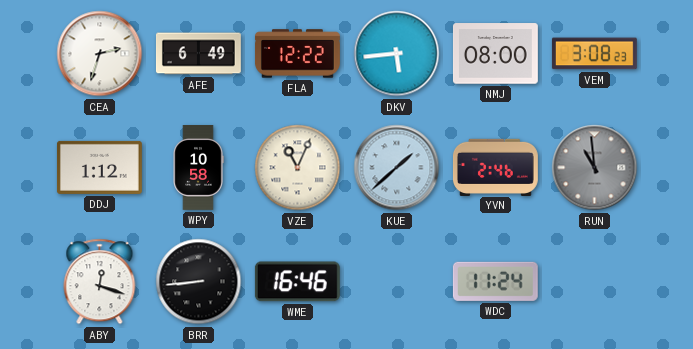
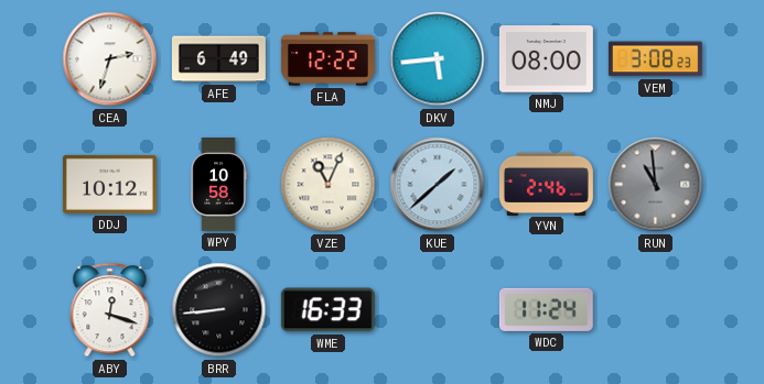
DDJ: 1:12 -> 10:12
WME: 16:46 -> 16:33
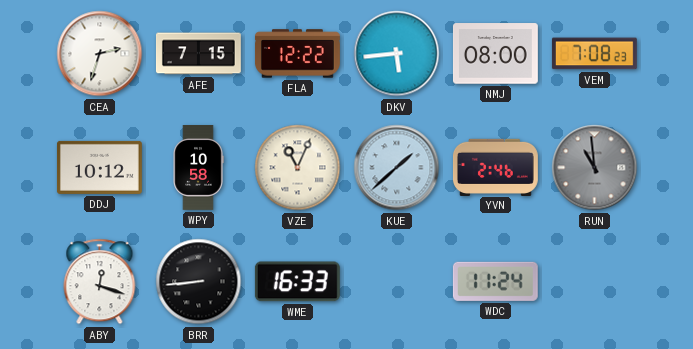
AFE: 6:49 -> 7:15
VEM: 3:08 -> 7:08
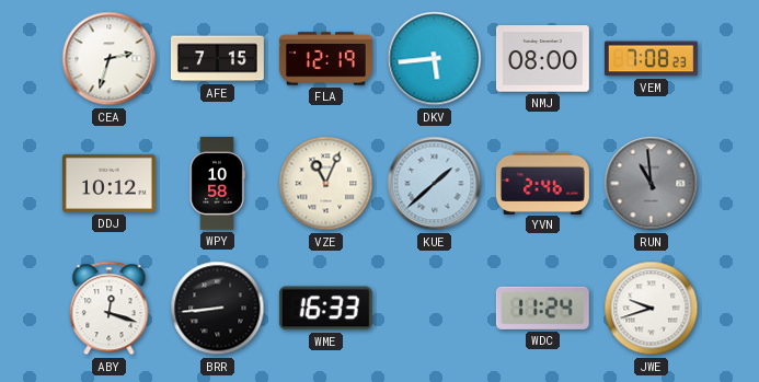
FLA: 12:22 -> 12:19
JWE: none -> 9:42
